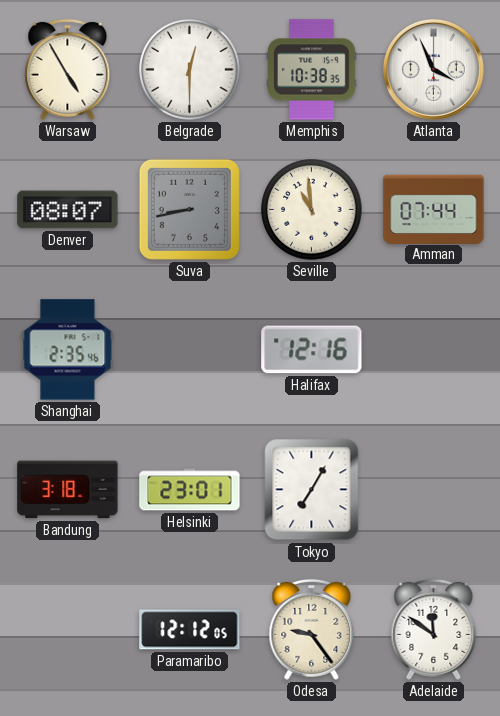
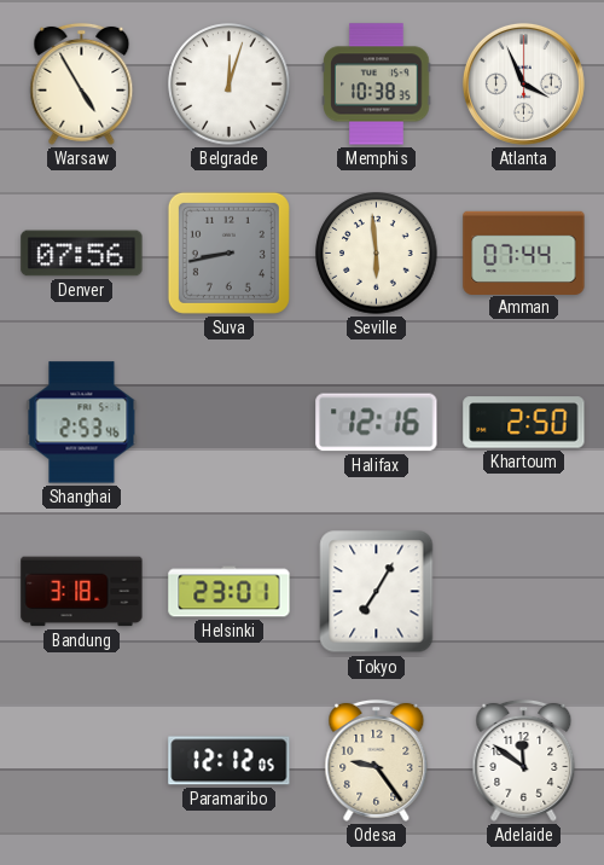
Belgrade: 12:30 -> 12:03
Denver: 08:07 -> 07:56
Seville: 10:59 -> 5:59
Shanghai: 2:35 -> 2:53
Khartoum: none -> 2:50
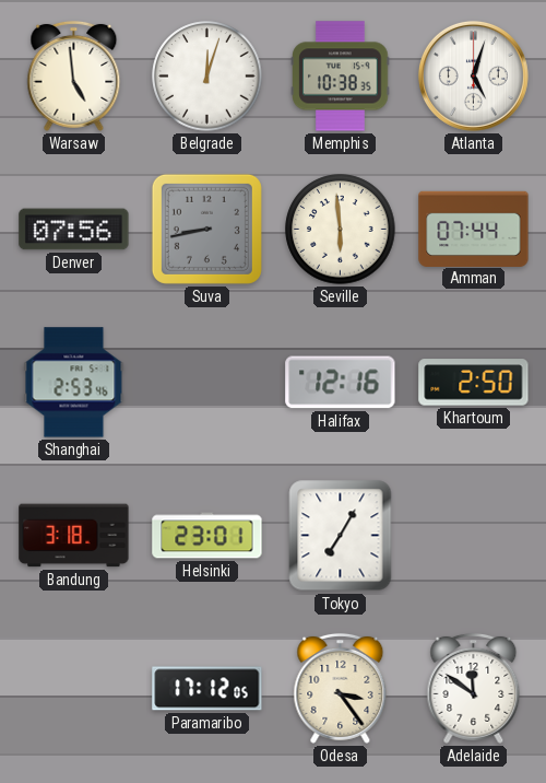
Warsaw: 4:55 -> 4:59
Atlanta: 3:56 -> 5:03
Paramaribo: 12:12 -> 17:12
Odesa: 9:24 -> 3:24
